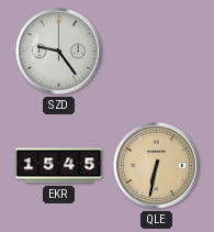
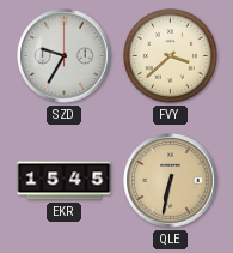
SZD: 9:24 -> 9:35
FVY: none -> 3:38
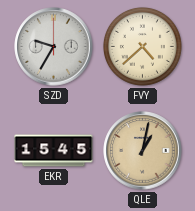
FVY: 3:38 -> 4:38
QLE: 6:32 -> 1:02
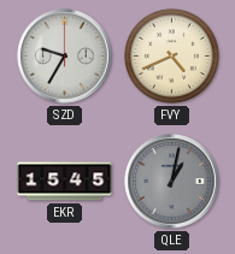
FVY: 4:38 -> 4:41
QLE dial: champagne -> grey
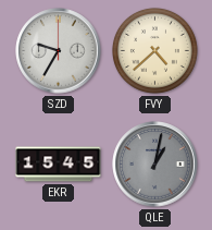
FVY: 4:41 -> 4:38
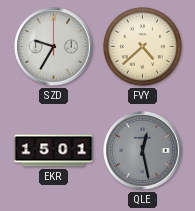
EKR: 15:45 -> 15:01
QLE: 1:02 -> 12:28
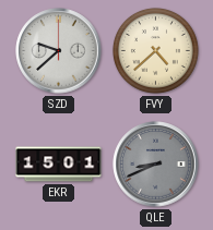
SZD: 9:35 -> 9:38
QLE: 12:28 -> 8:41
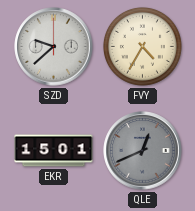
FVY: 4:38 -> 4:35
QLE: 8:41 -> 12:41
